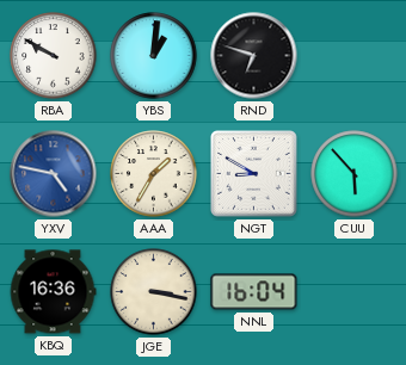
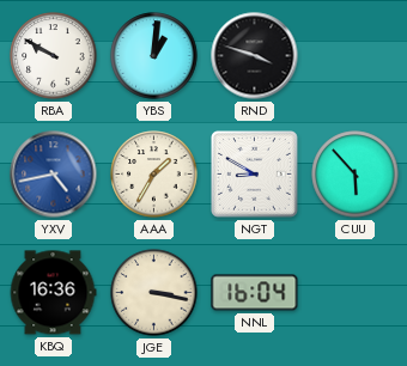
RND: 6:48 -> 3:48
YXV: 4:47 -> 4:43
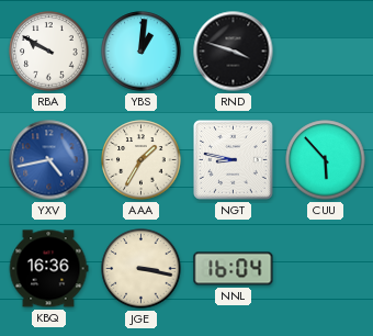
NGT: 8:50 -> 8:47
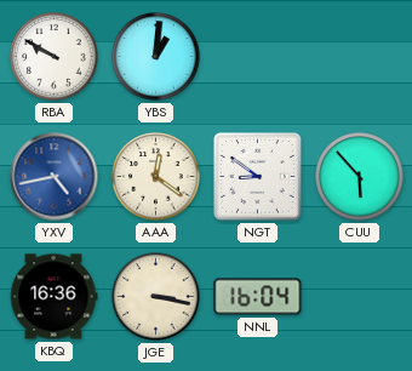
RND: 3:48 -> none
AAA: 1:35 -> 12:21
NGT: 8:47 -> 8:51
